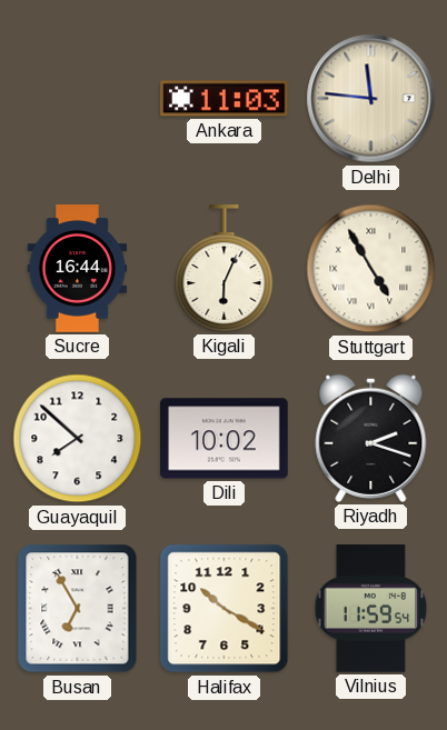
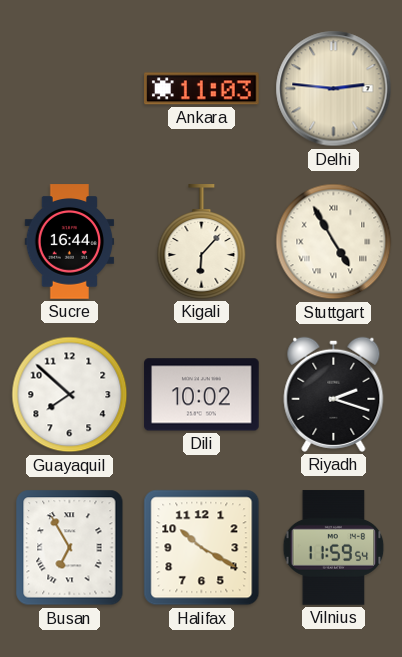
Delhi: 11:46 -> 2:46
Kigali: 6:04 -> 6:07
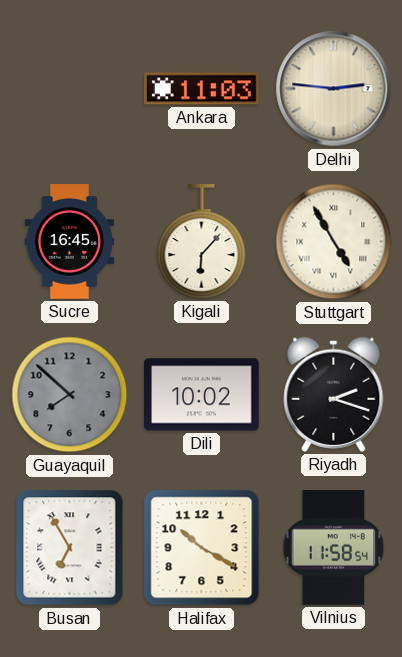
Sucre: 16:44 -> 16:45
Guayaquil dial: white -> grey
Vilnius: 11:59 -> 11:58
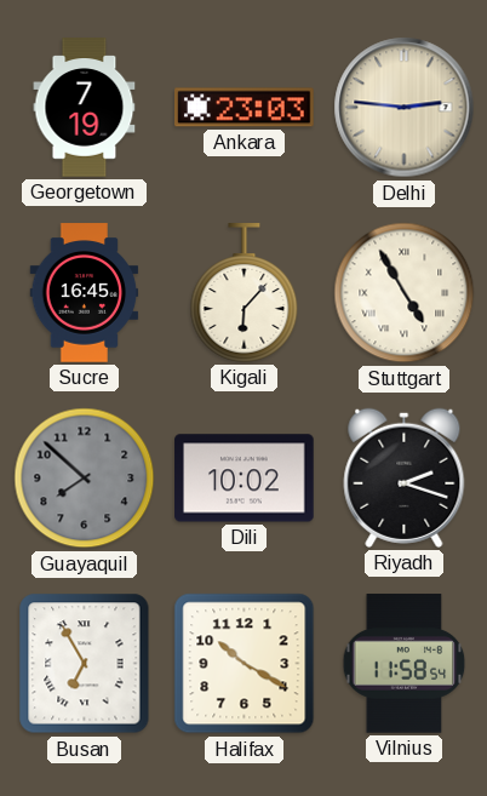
Georgetown: none -> 7:19
Ankara: 11:03 -> 23:03
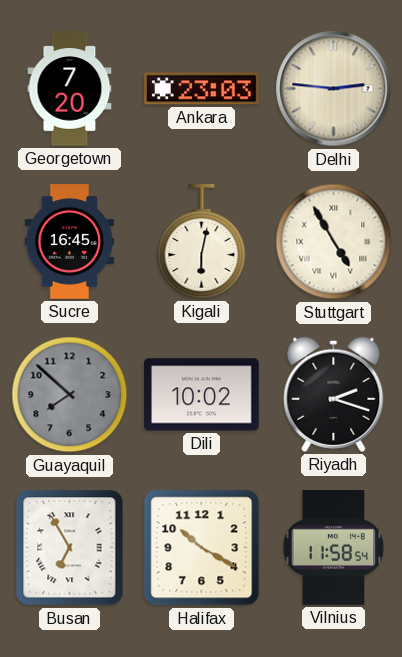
Georgetown: 7:19 -> 7:20
Kigali: 6:07 -> 6:02
